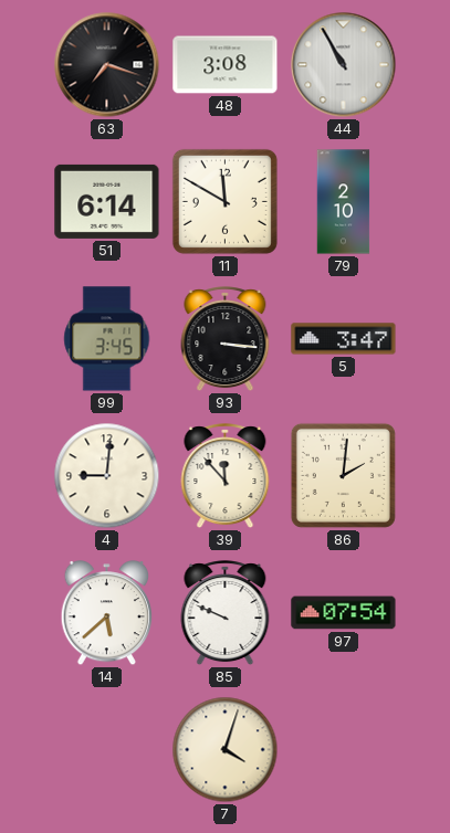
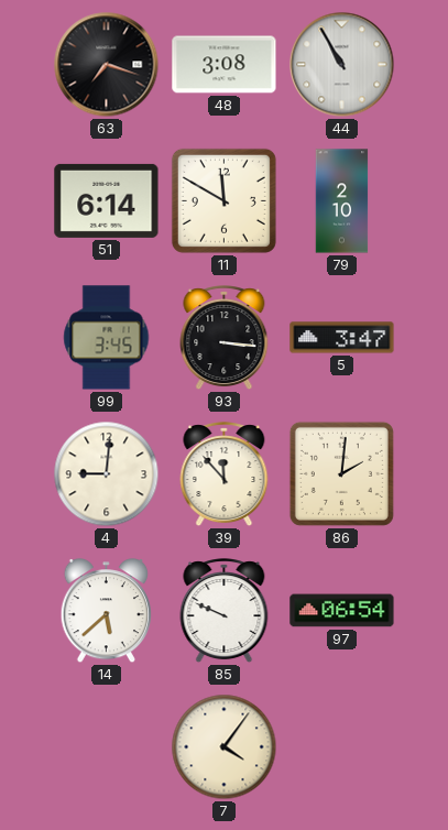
97: 07:54 -> 06:54
7: 4:03 -> 4:06
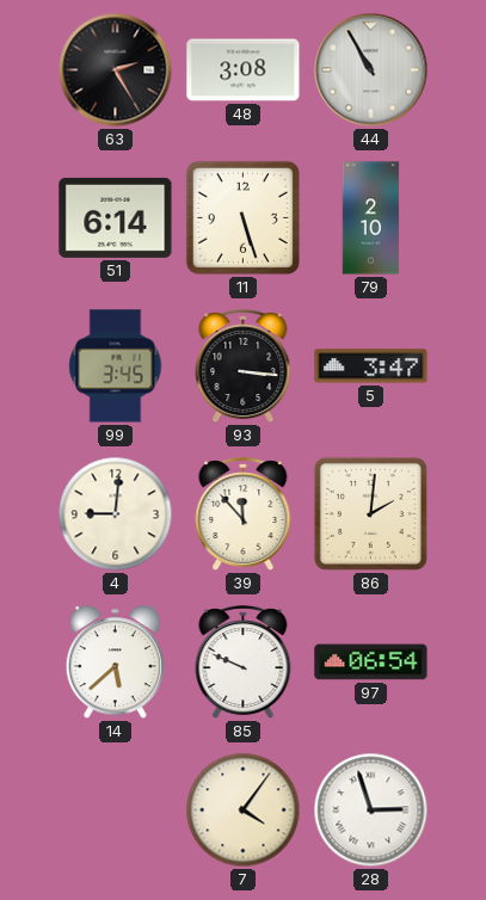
63: 7:18 -> 2:25
11: 11:50 -> 5:27
28: none -> 2:57
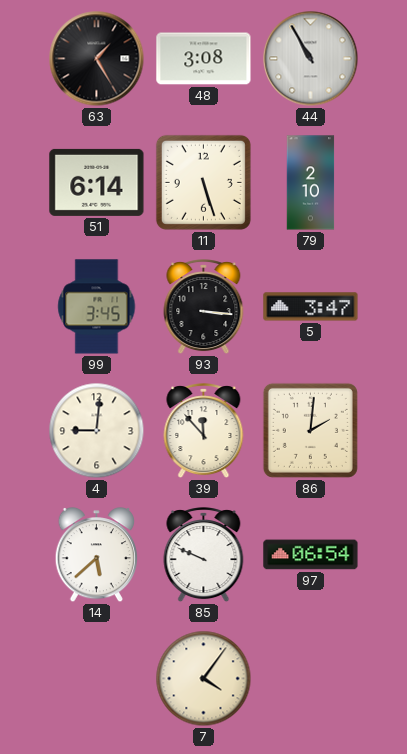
63: 2:25 -> 1:25
28: 2:57 -> none
